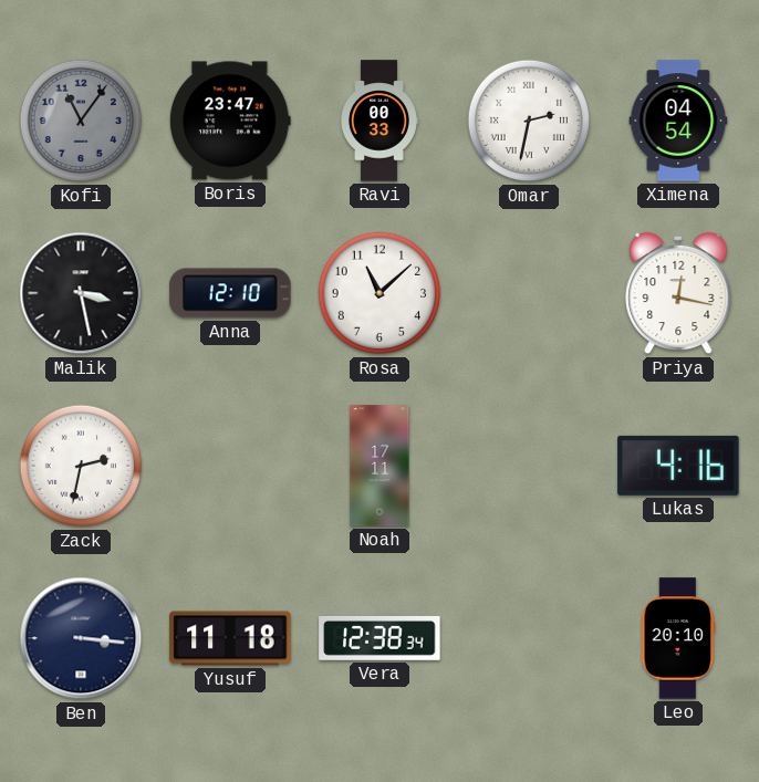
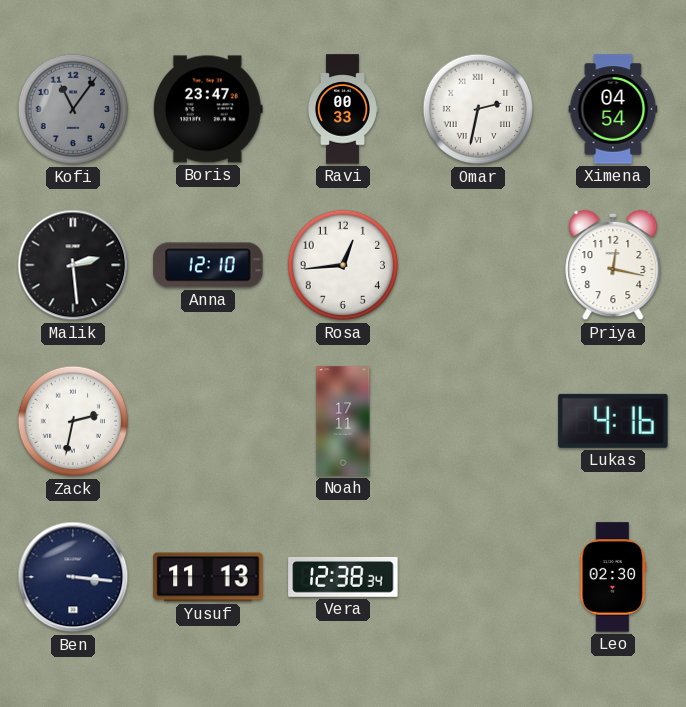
Malik: 3:28 -> 2:29
Rosa: 11:08 -> 12:44
Yusuf: 11:18 -> 11:13
Leo: 20:10 -> 02:30
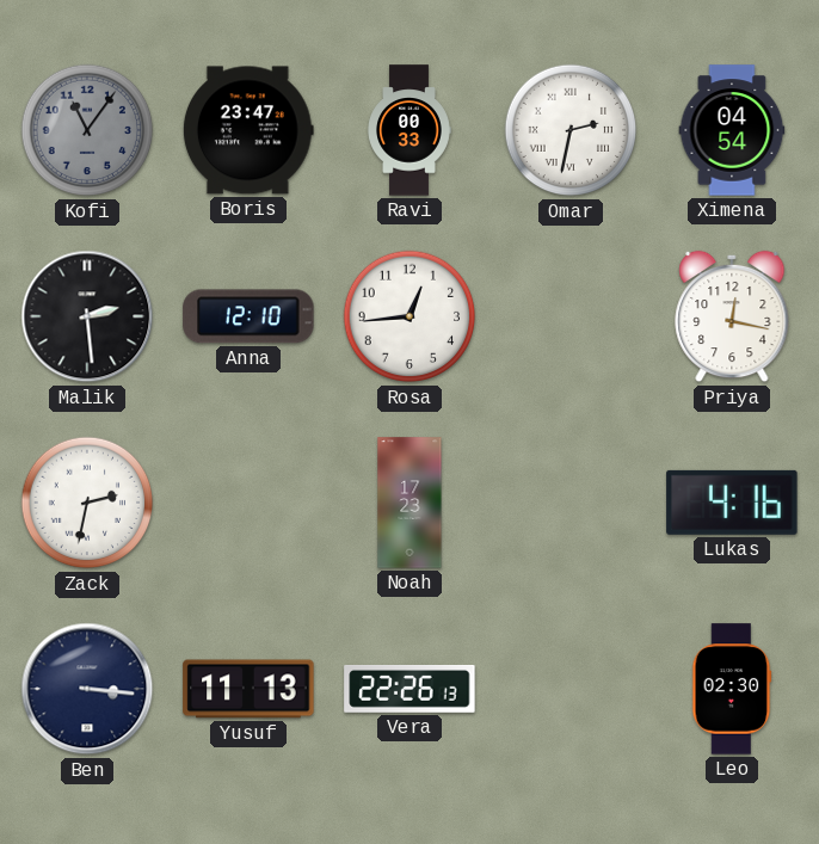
Noah: 17:11 -> 17:23
Vera: 12:38 -> 22:26
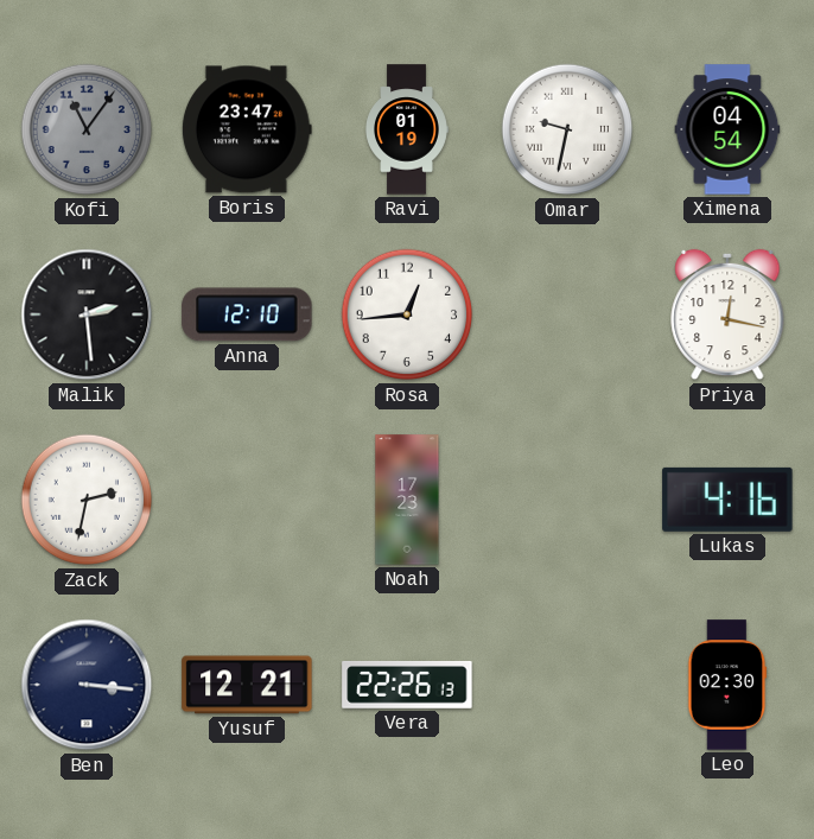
Ravi: 00:33 -> 01:19
Omar: 2:32 -> 9:32
Yusuf: 11:13 -> 12:21
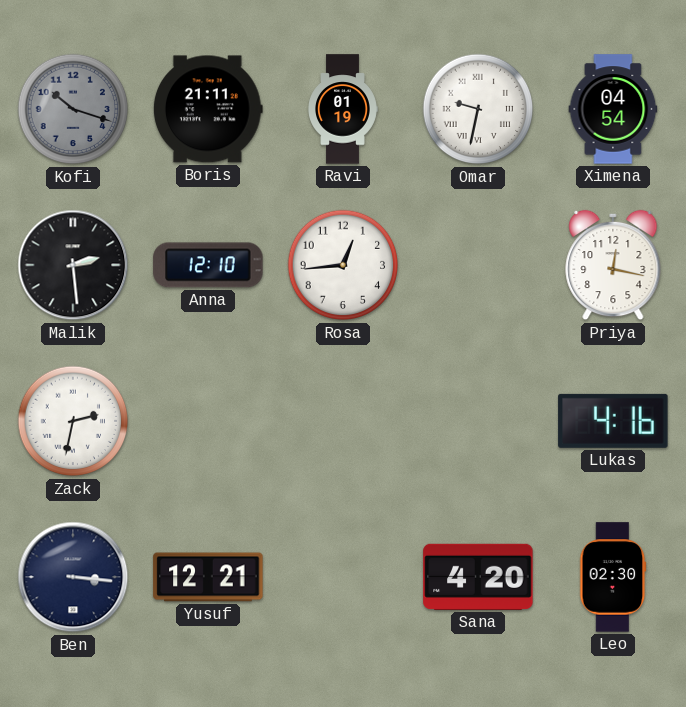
Kofi: 11:06 -> 10:18
Boris: 23:47 -> 21:11
Noah: 17:23 -> none
Vera: 22:26 -> none
Sana: none -> 4:20
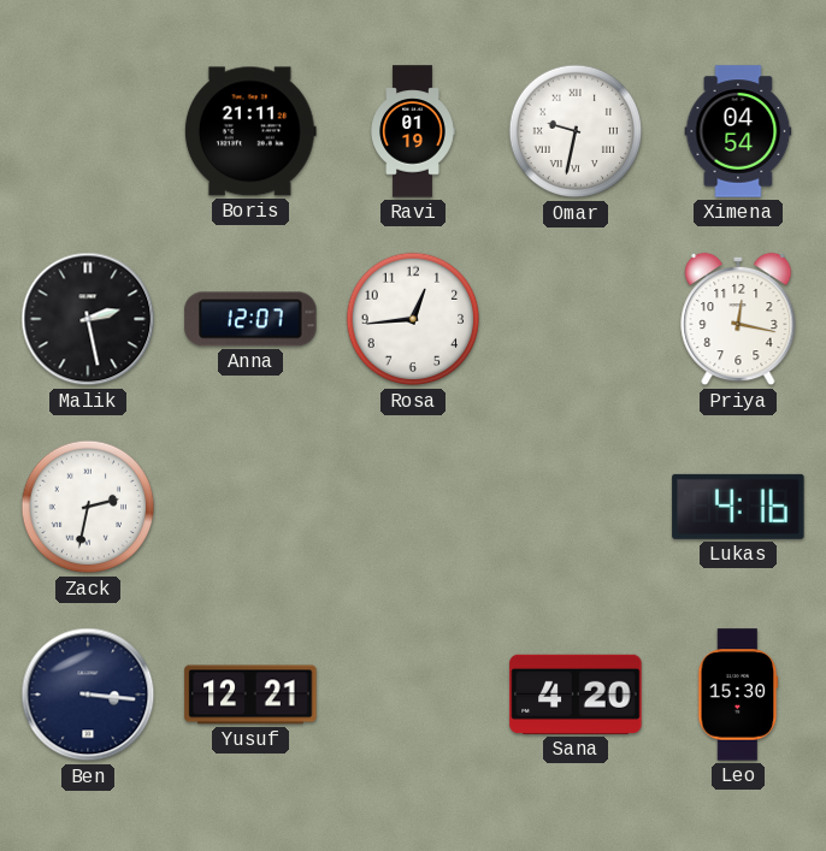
Kofi: 10:18 -> none
Malik: 2:29 -> 2:28
Anna: 12:10 -> 12:07
Leo: 02:30 -> 15:30
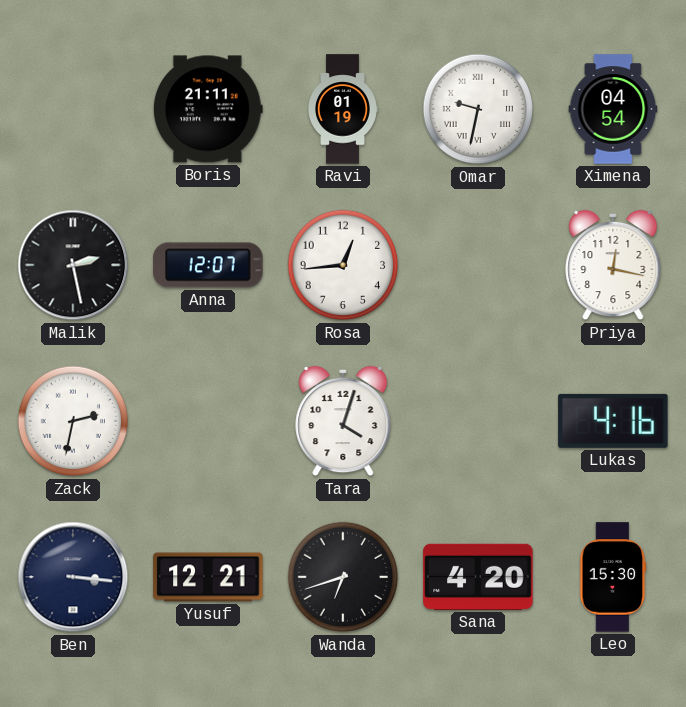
Tara: none -> 4:03
Wanda: none -> 6:42
